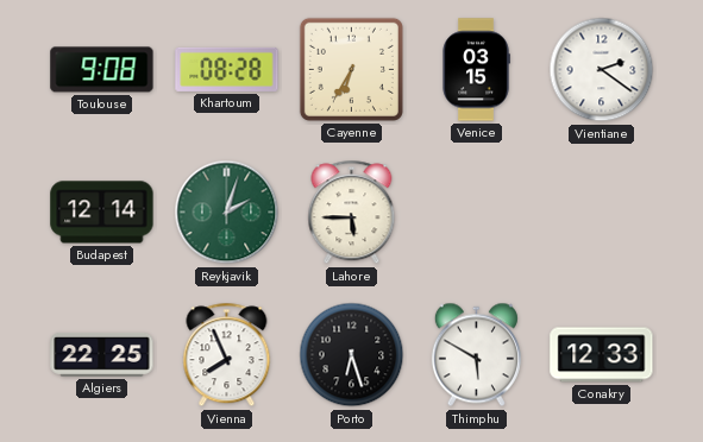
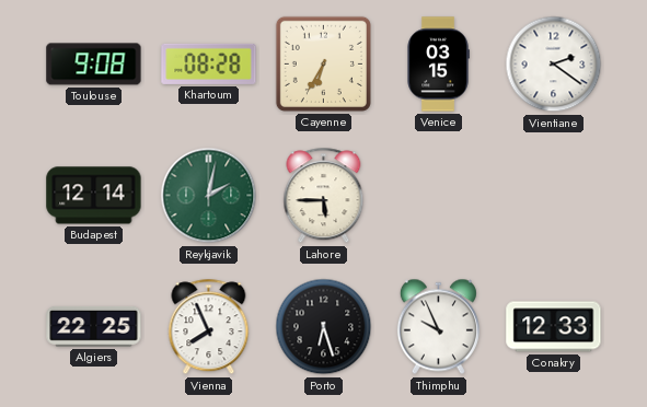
Reykjavik: 2:03 -> 2:02
Thimphu: 5:50 -> 9:56
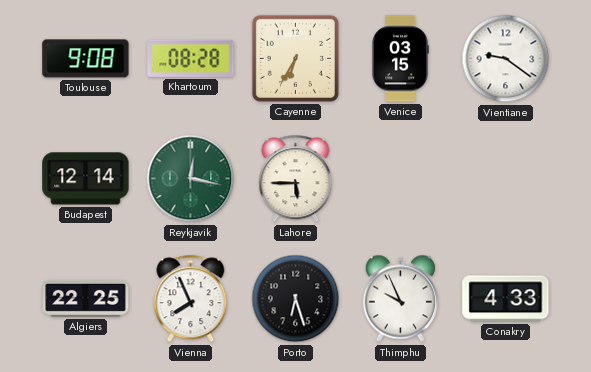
Vientiane: 2:21 -> 9:21
Reykjavik: 2:02 -> 12:17
Conakry: 12:33 -> 4:33
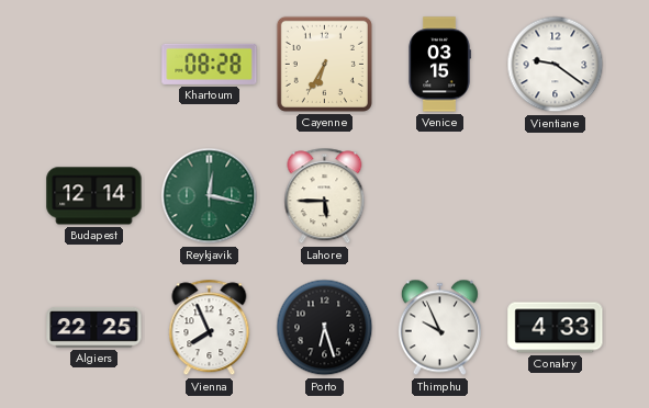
Toulouse: 9:08 -> none
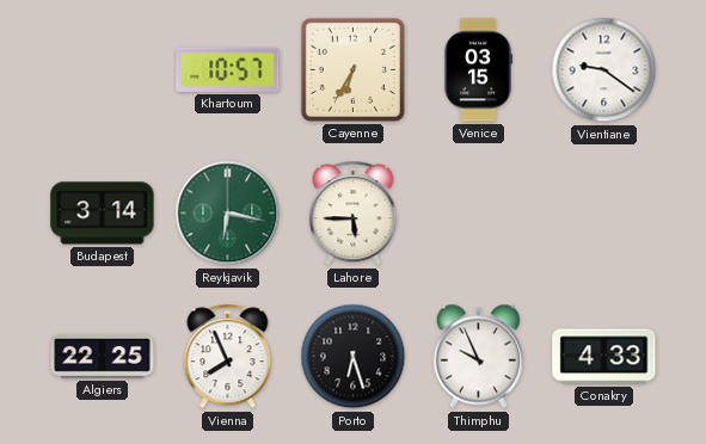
Khartoum: 08:28 -> 10:57
Budapest: 12:14 -> 3:14
Reykjavik: 12:17 -> 6:17
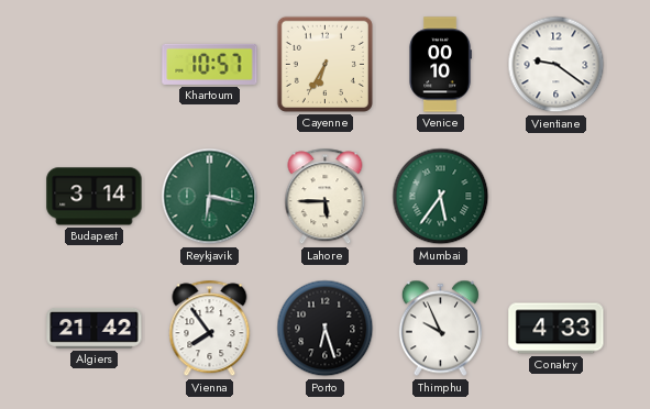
Venice: 03:15 -> 00:10
Mumbai: none -> 5:36
Algiers: 22:25 -> 21:42
Vienna: 7:56 -> 7:54
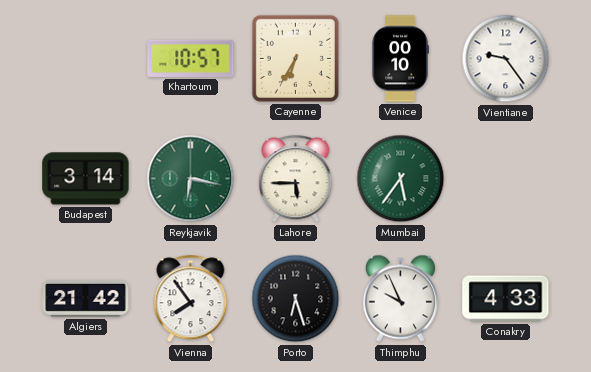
Vientiane: 9:21 -> 9:24
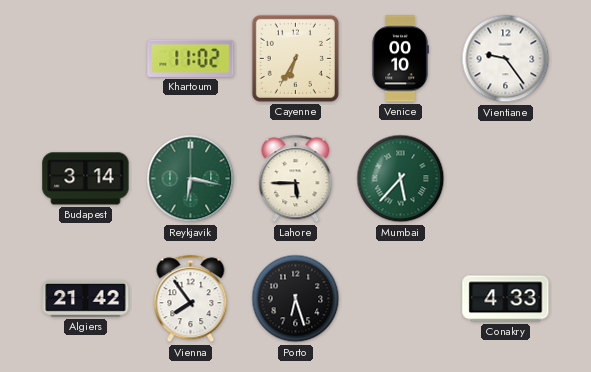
Khartoum: 10:57 -> 11:02
Mumbai: 5:36 -> 5:37
Thimphu: 9:56 -> none
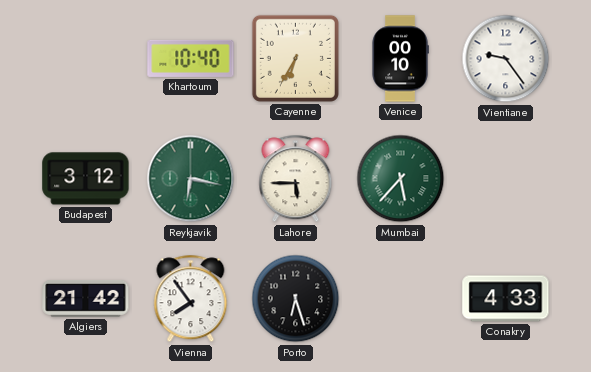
Khartoum: 11:02 -> 10:40
Budapest: 3:14 -> 3:12
